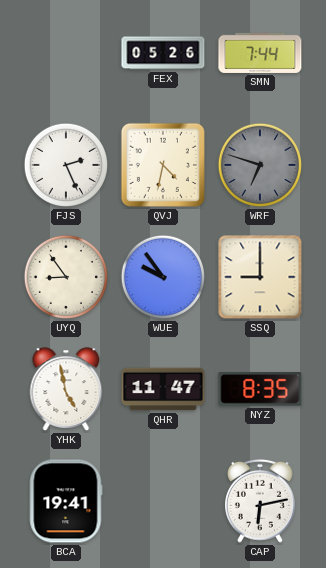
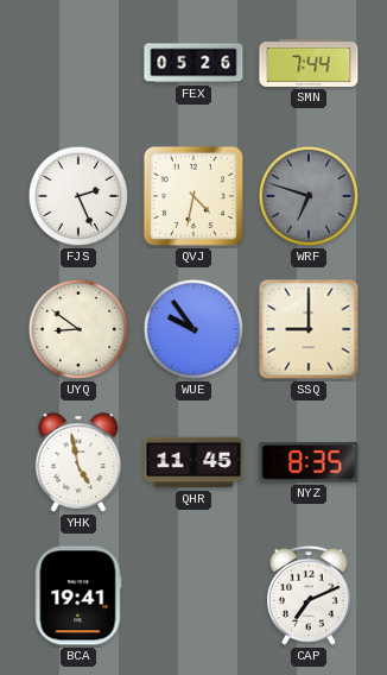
UYQ: 8:54 -> 8:51
QHR: 11:47 -> 11:45
CAP: 6:13 -> 7:11
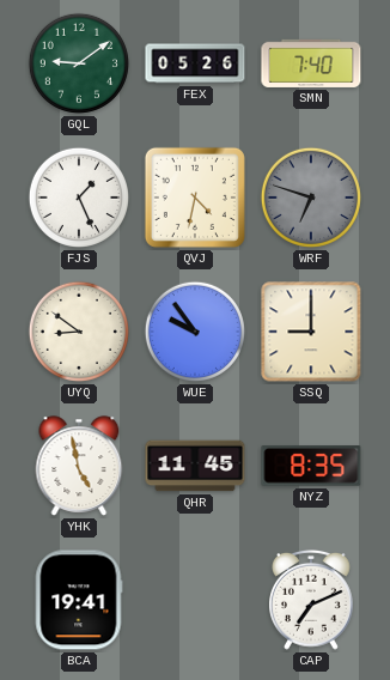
GQL: none -> 9:09
SMN: 7:44 -> 7:40
FJS: 2:26 -> 1:26
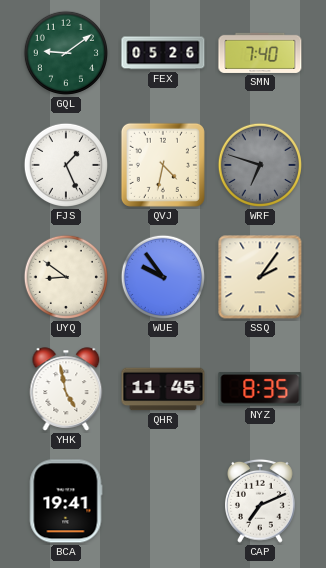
SSQ: 9:00 -> 2:06
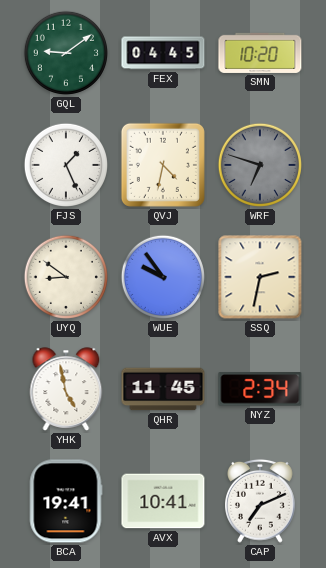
FEX: 05:26 -> 04:45
SMN: 7:40 -> 10:20
SSQ: 2:06 -> 2:32
NYZ: 8:35 -> 2:34
AVX: none -> 10:41
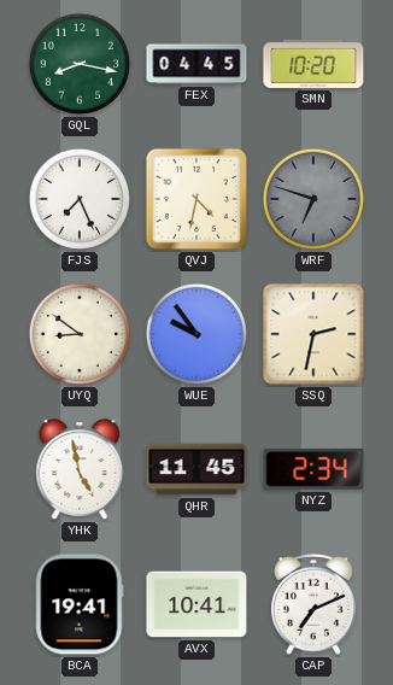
GQL: 9:09 -> 8:17
FJS: 1:26 -> 7:26
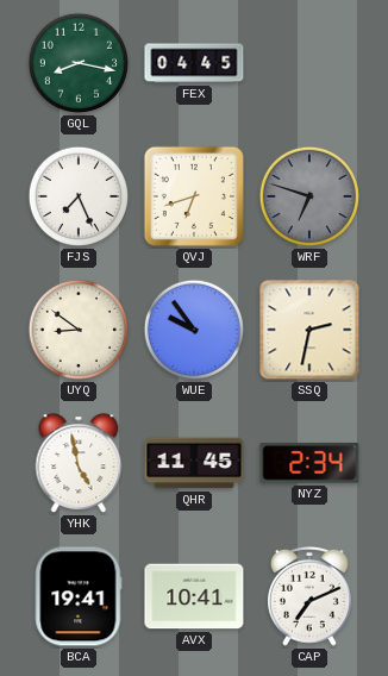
SMN: 10:20 -> none
QVJ: 4:32 -> 6:42
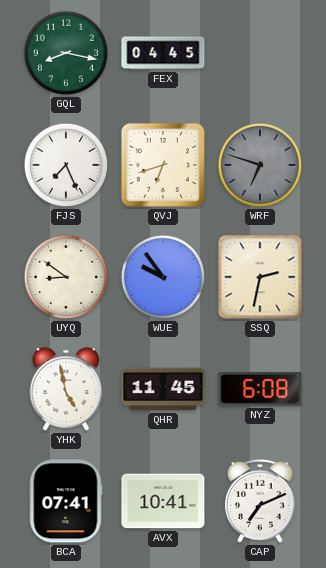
NYZ: 2:34 -> 6:08
BCA: 19:41 -> 07:41
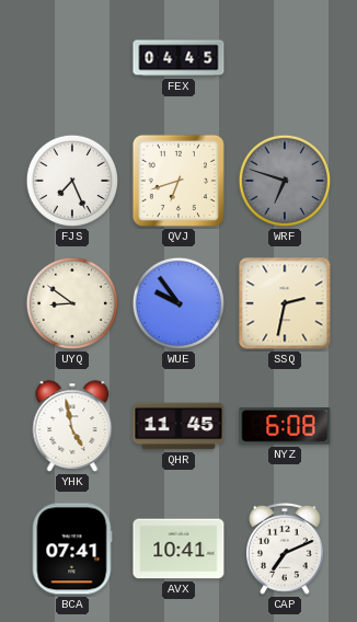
GQL: 8:17 -> none
